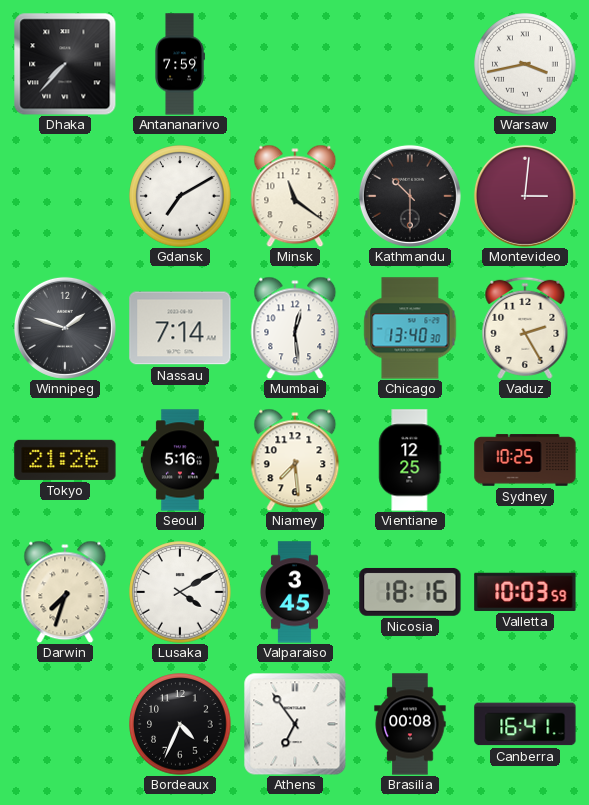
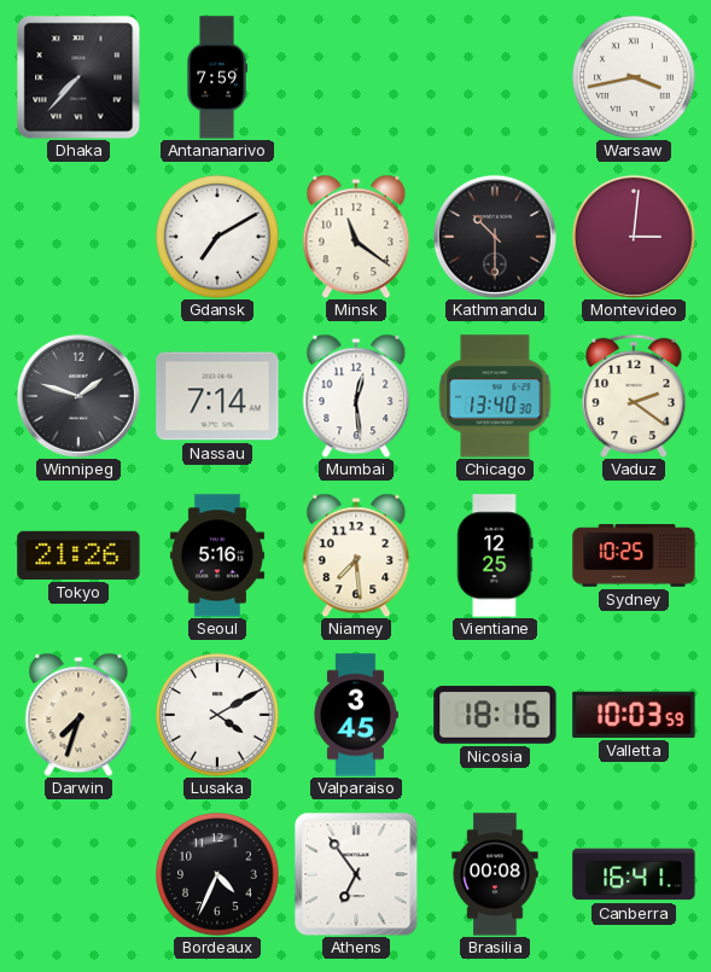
Vaduz: 2:25 -> 2:21
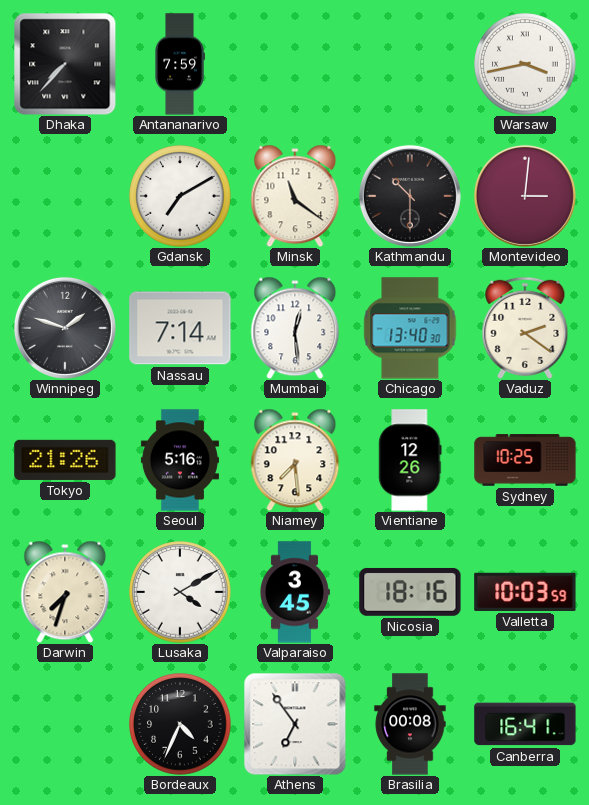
Vientiane: 12:25 -> 12:26
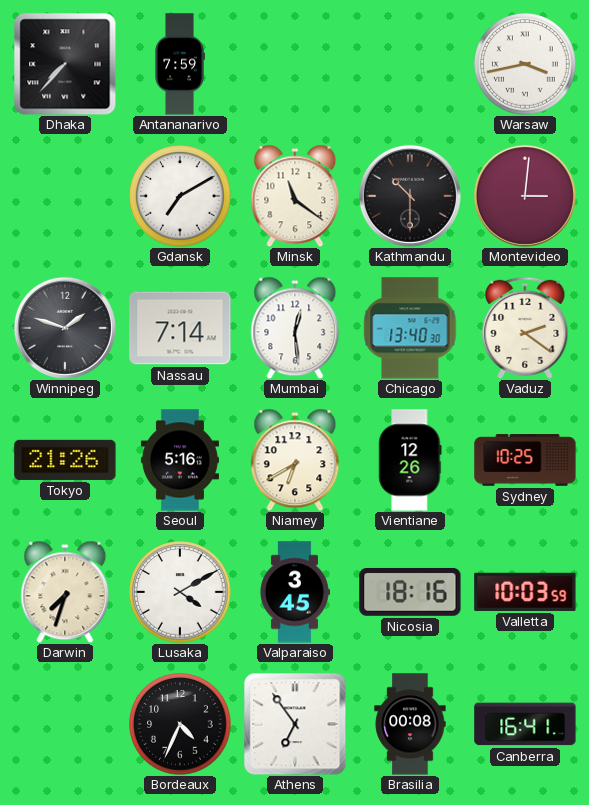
Niamey: 7:29 -> 6:40
